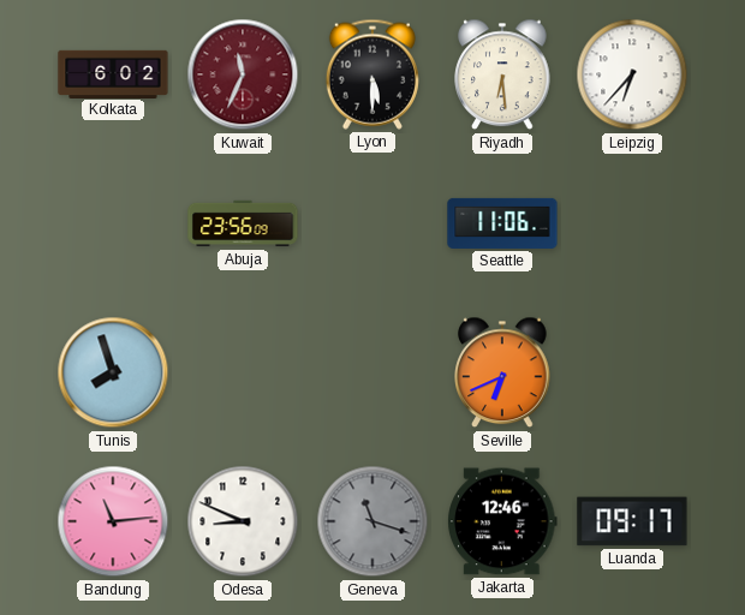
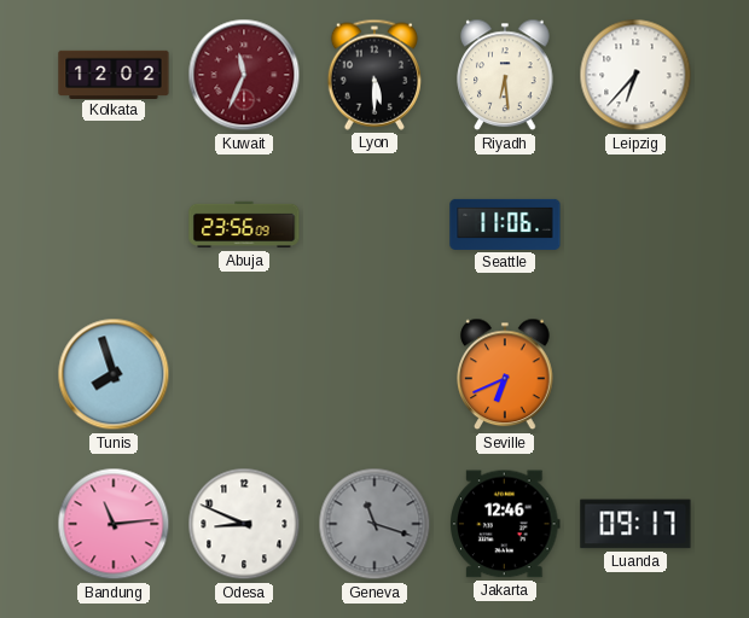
Kolkata: 6:02 -> 12:02
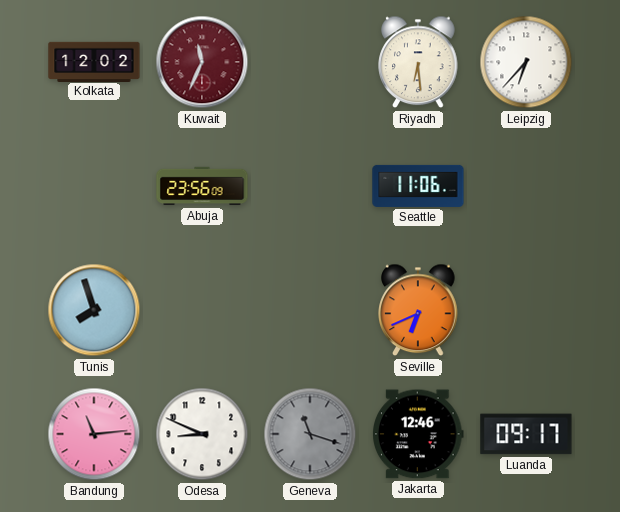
Lyon: 5:30 -> none
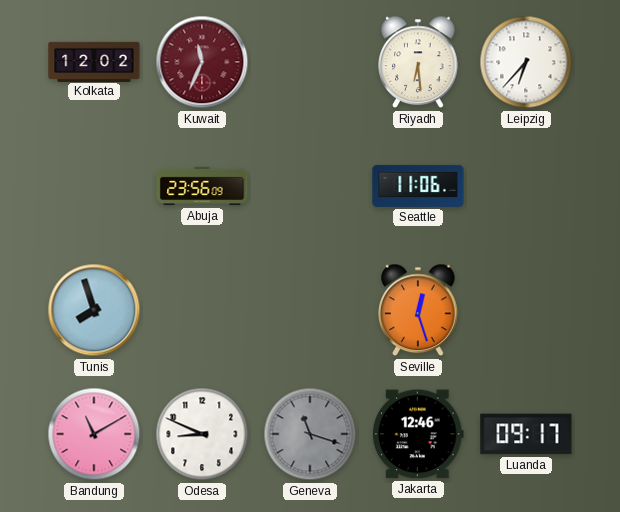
Seville: 6:41 -> 12:27
Bandung: 11:14 -> 11:10
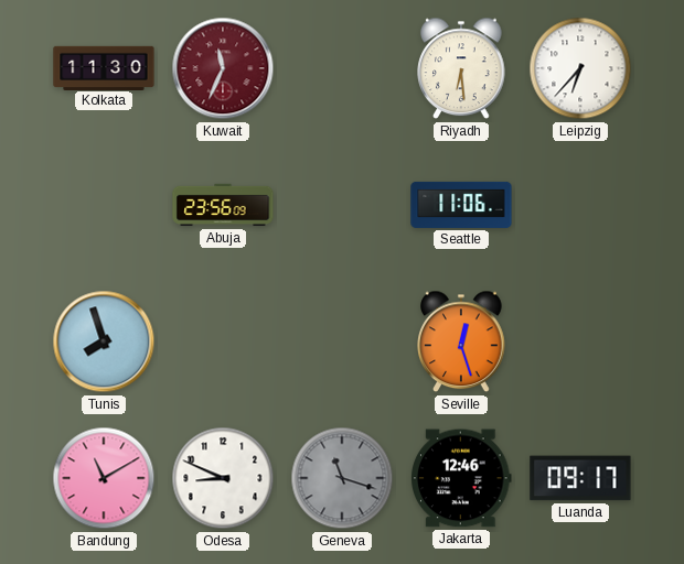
Kolkata: 12:02 -> 11:30
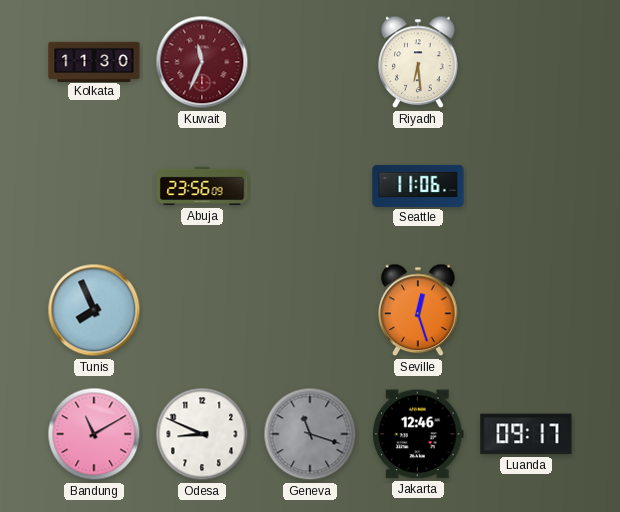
Leipzig: 6:37 -> none
Tunis: 7:57 -> 7:56
